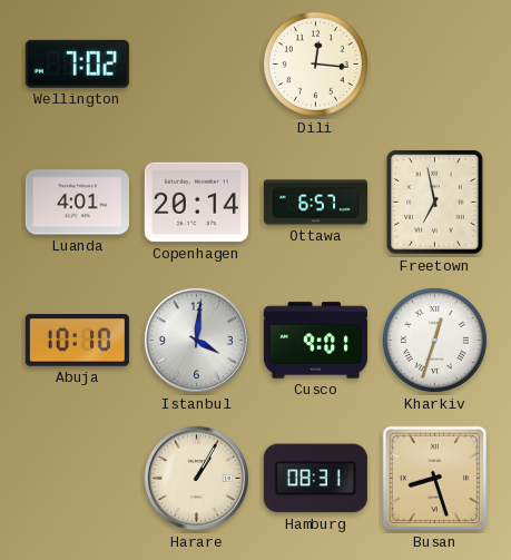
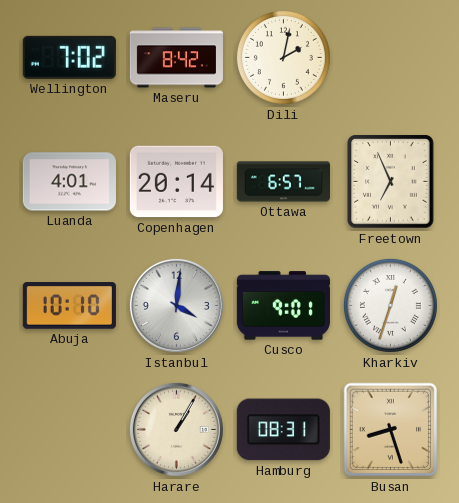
Maseru: none -> 8:42
Dili: 12:16 -> 2:02
Freetown: 6:58 -> 6:56
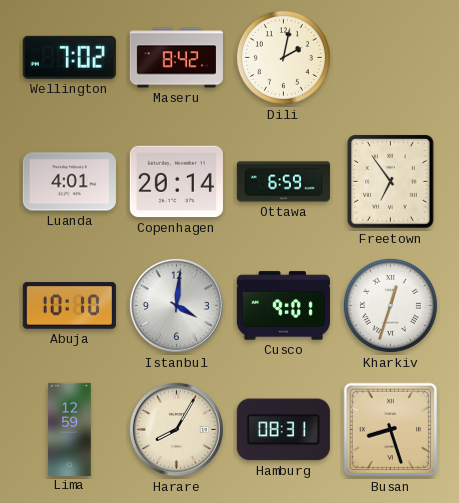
Ottawa: 6:57 -> 6:59
Freetown: 6:56 -> 6:54
Lima: none -> 12:59
Harare: 1:05 -> 8:05
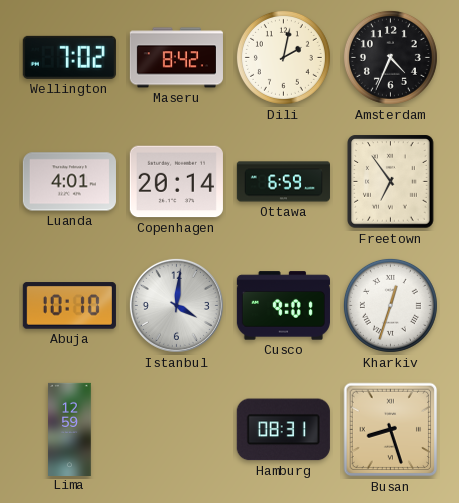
Amsterdam: none -> 4:34
Harare: 8:05 -> none
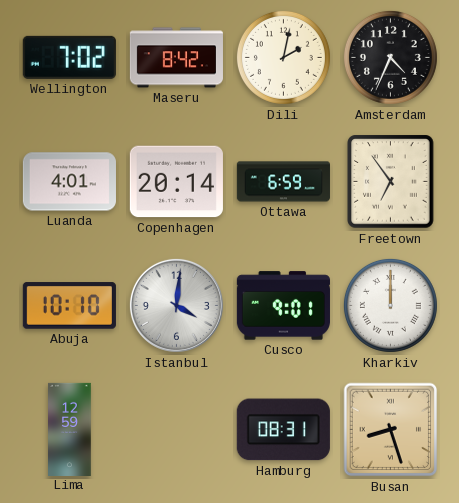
Kharkiv: 12:33 -> 12:00
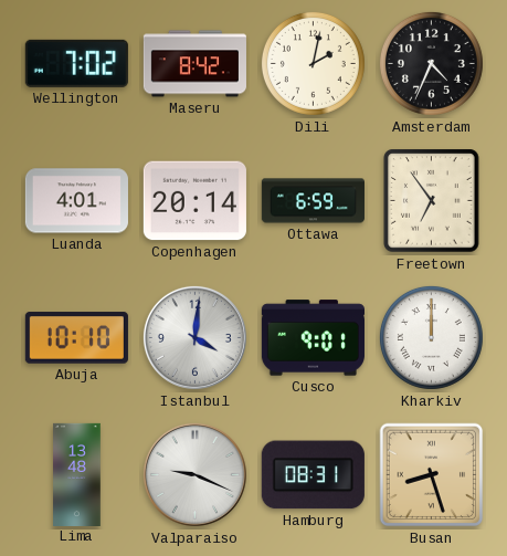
Lima: 12:59 -> 13:48
Valparaiso: none -> 9:19
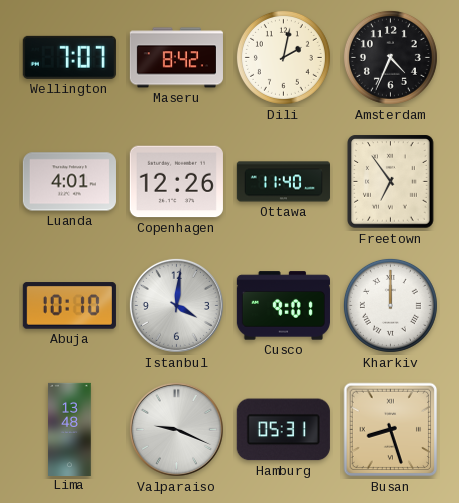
Wellington: 7:02 -> 7:07
Copenhagen: 20:14 -> 12:26
Ottawa: 6:59 -> 11:40
Hamburg: 08:31 -> 05:31
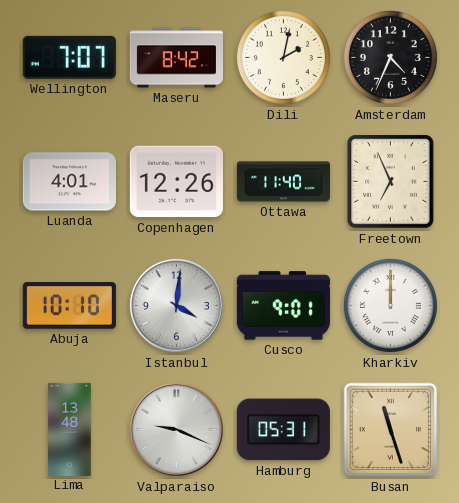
Freetown: 6:54 -> 6:56
Busan: 8:27 -> 11:27
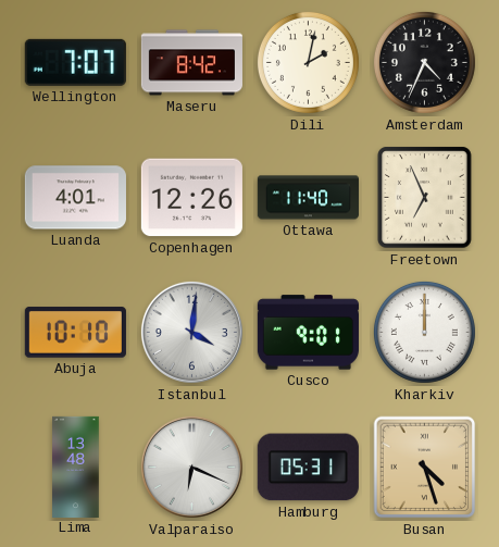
Valparaiso: 9:19 -> 6:19
Busan: 11:27 -> 4:27
